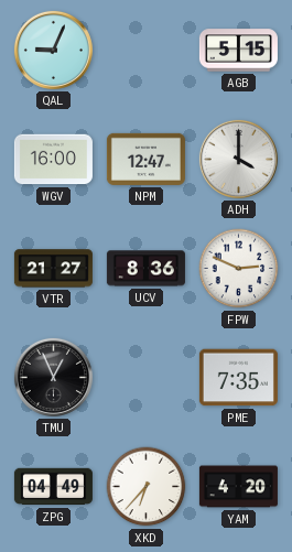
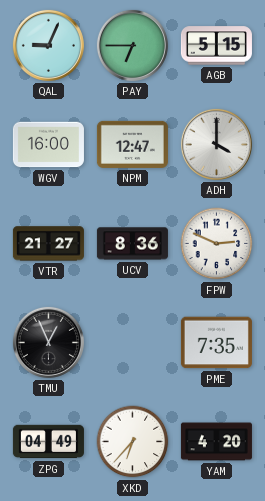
PAY: none -> 6:45
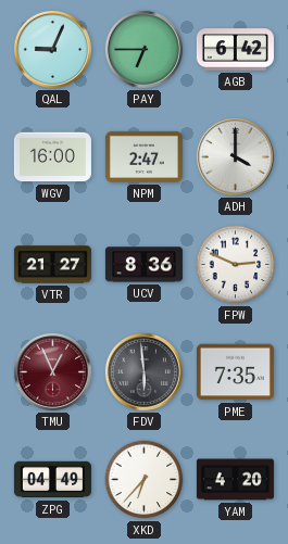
AGB: 5:15 -> 6:42
NPM: 12:47 -> 2:47
TMU dial: black -> burgundy
FDV: none -> 5:59
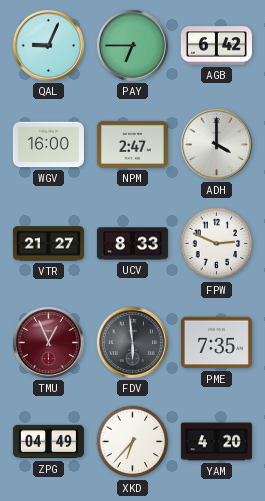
UCV: 8:36 -> 8:33
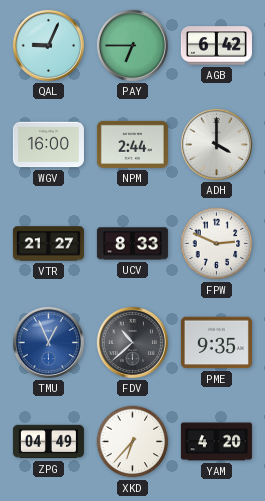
NPM: 2:47 -> 2:44
TMU dial: burgundy -> blue
FDV: 5:59 -> 10:38
PME: 7:35 -> 9:35
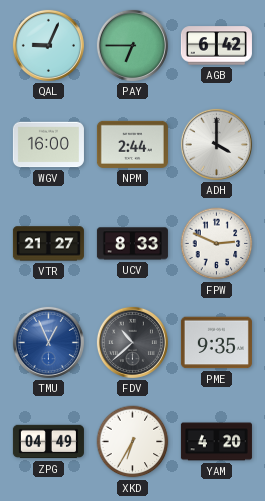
XKD: 6:37 -> 6:35
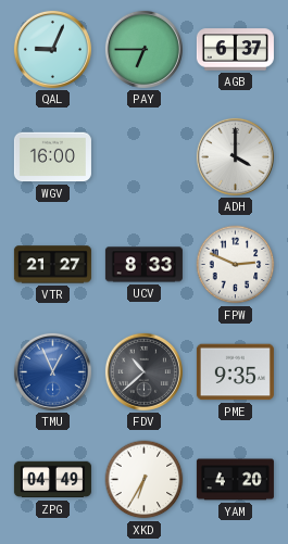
AGB: 6:42 -> 6:37
NPM: 2:44 -> none
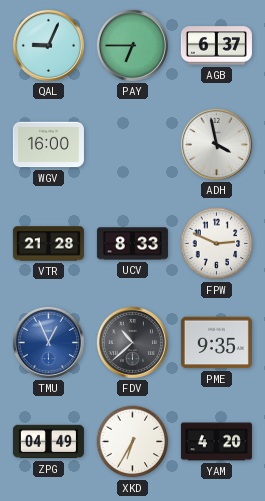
ADH: 4:00 -> 3:58
VTR: 21:27 -> 21:28
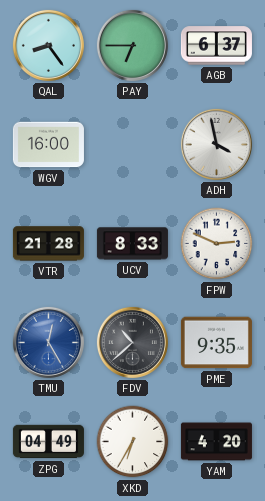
QAL: 9:04 -> 8:24
TMU: 12:56 -> 12:25
